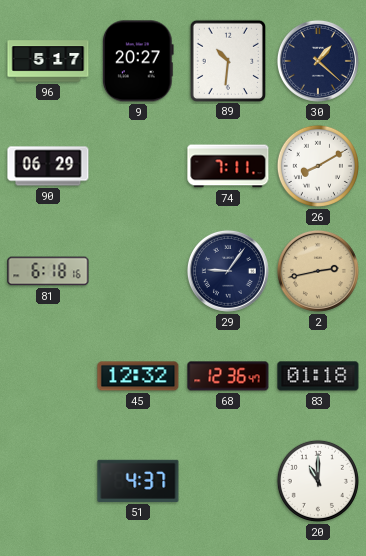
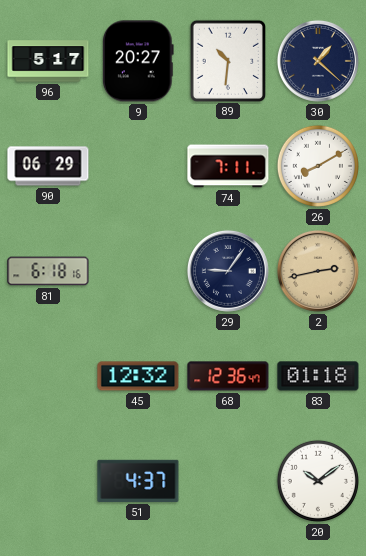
20: 11:00 -> 10:09
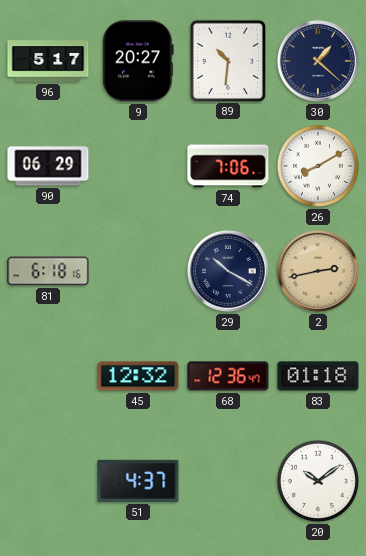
74: 7:11 -> 7:06
29: 9:06 -> 10:20
